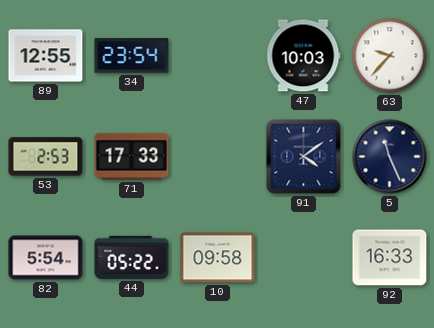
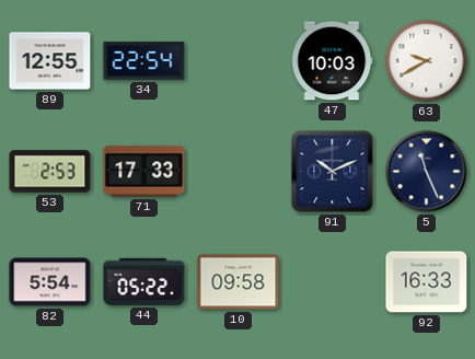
34: 23:54 -> 22:54
63: 9:37 -> 9:40
91: 4:09 -> 10:11
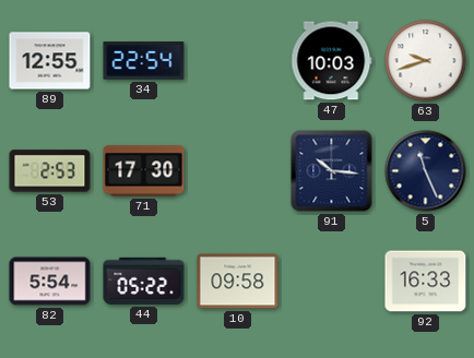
63: 9:40 -> 9:42
71: 17:33 -> 17:30
91: 10:11 -> 10:16
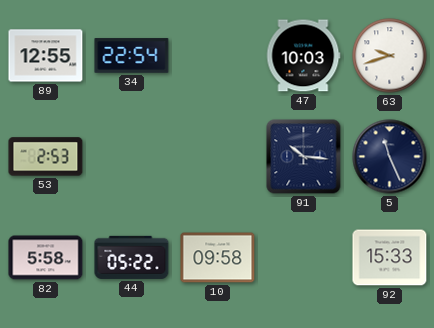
71: 17:30 -> none
82: 5:54 -> 5:58
92: 16:33 -> 15:33
